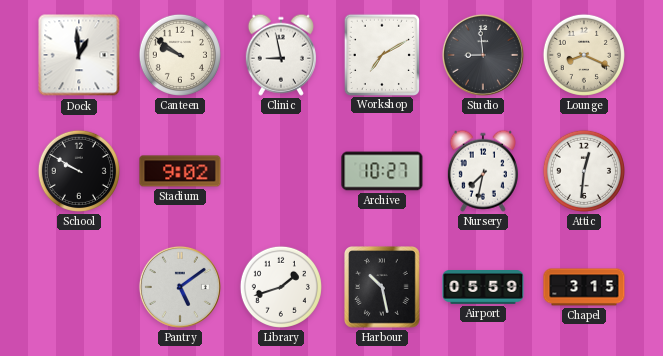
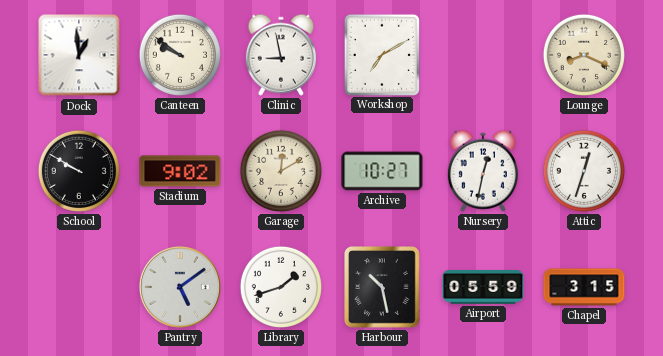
Studio: 8:59 -> none
Garage: none -> 12:10
Nursery: 7:32 -> 12:32
Attic: 12:31 -> 12:33
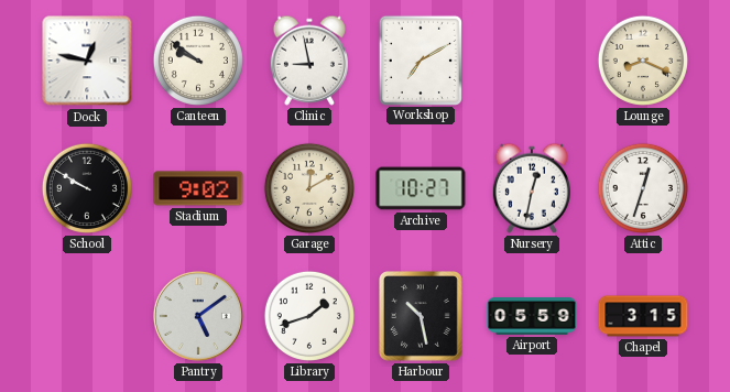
Dock: 12:59 -> 12:47
